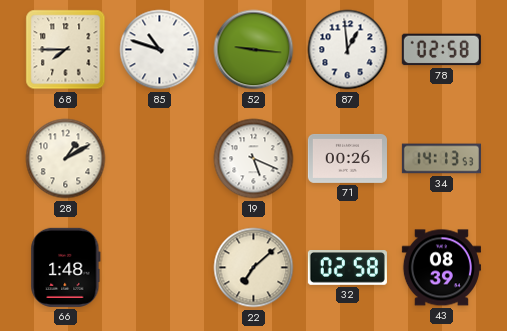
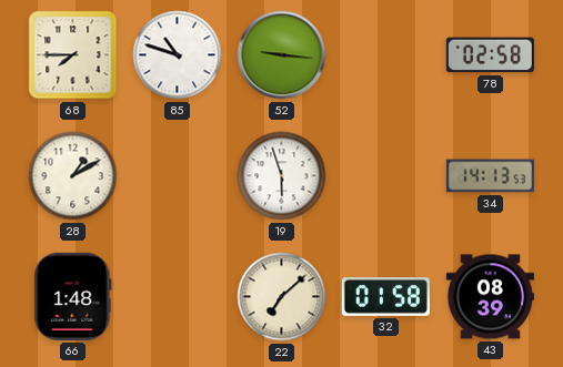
87: 12:59 -> none
19: 5:19 -> 5:57
71: 00:26 -> none
32: 02:58 -> 01:58
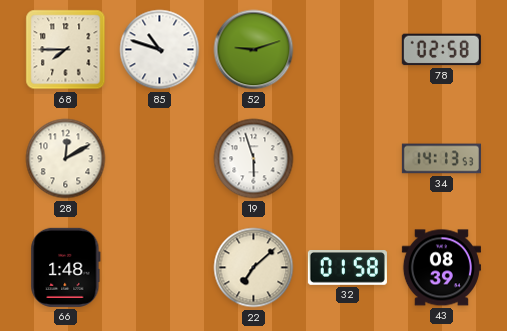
52: 9:16 -> 9:12
28: 1:10 -> 12:10
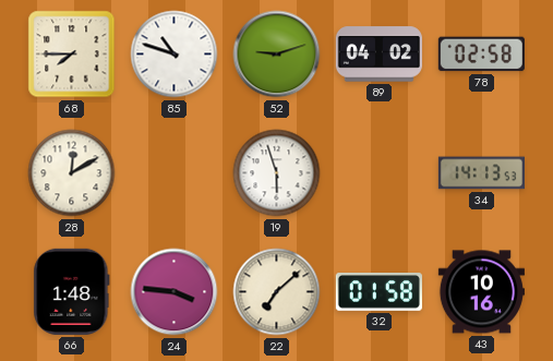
89: none -> 04:02
24: none -> 3:46
43: 08:39 -> 10:16
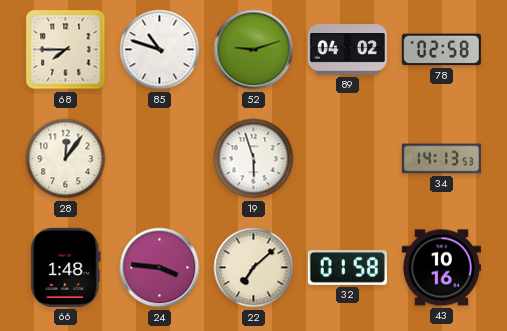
28: 12:10 -> 12:06
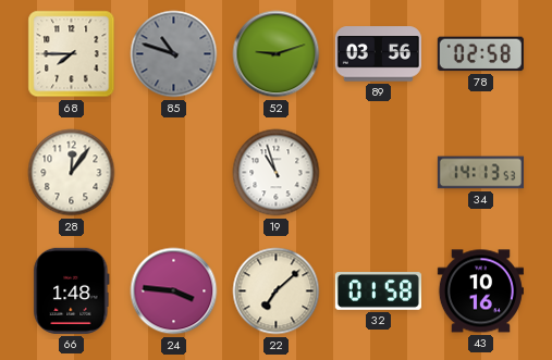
85 dial: white -> grey
89: 04:02 -> 03:56
19: 5:57 -> 10:57
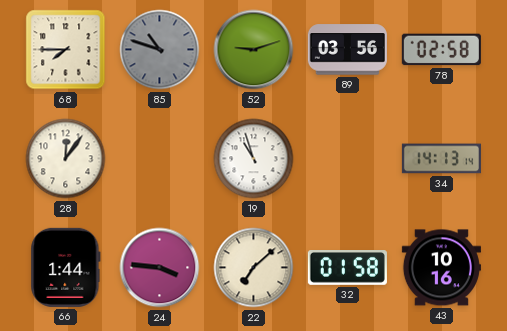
34: 14:13:53 -> 14:13:14
66: 1:48 -> 1:44
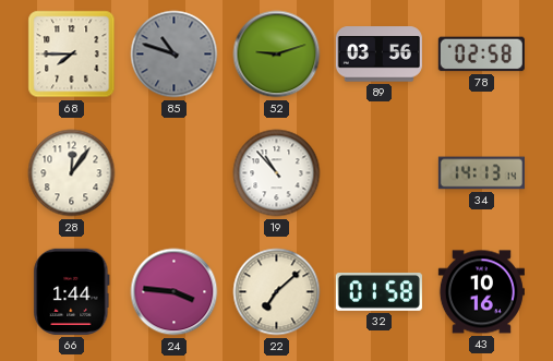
19: 10:57 -> 10:53
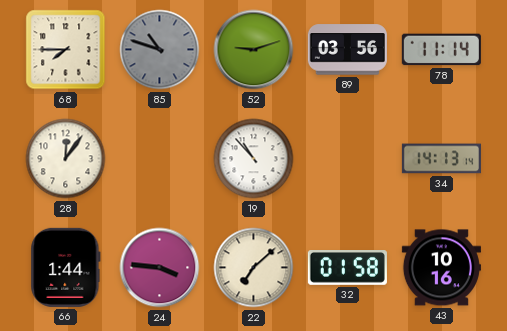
78: 02:58 -> 11:14
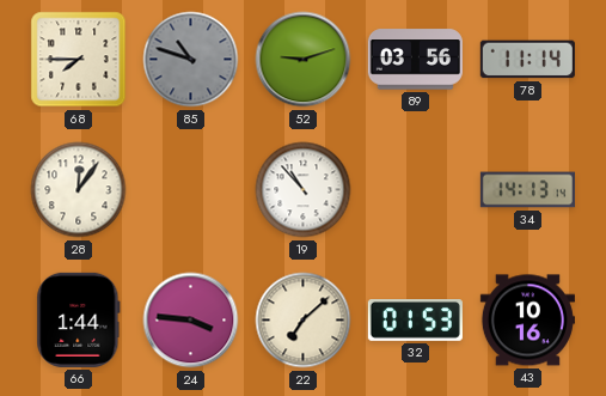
32: 01:58 -> 01:53
